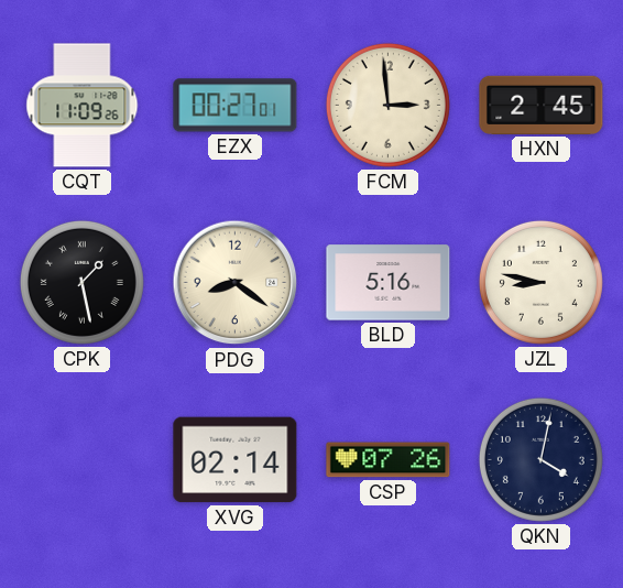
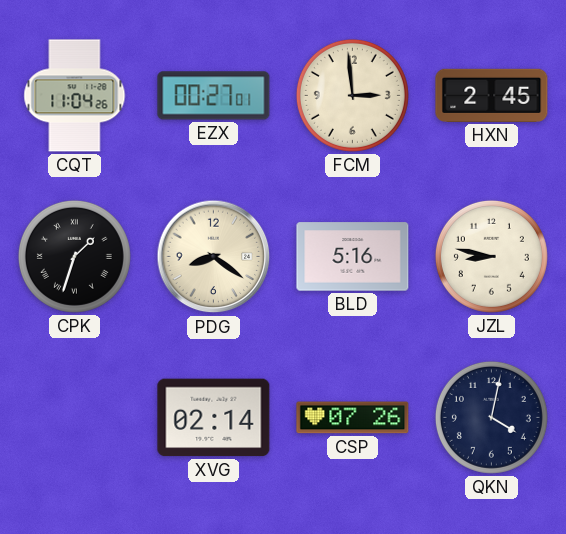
CQT: 11:09 -> 11:04
CPK: 1:28 -> 1:33
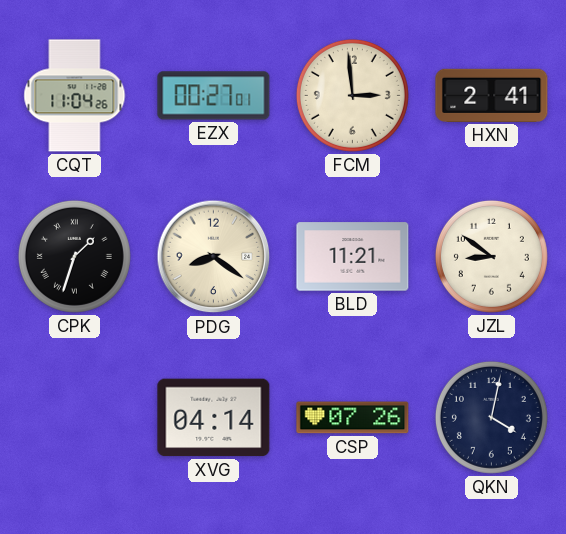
HXN: 2:45 -> 2:41
BLD: 5:16 -> 11:21
JZL: 8:47 -> 8:51
XVG: 02:14 -> 04:14
